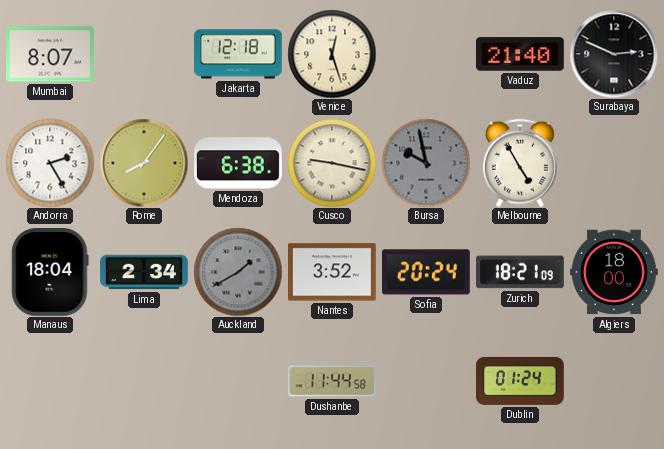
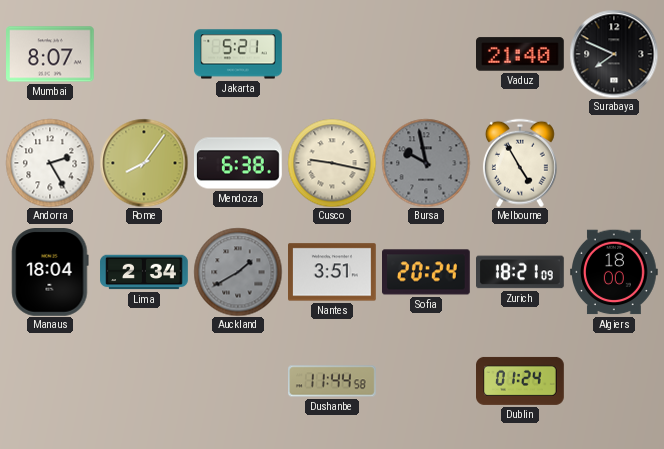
Jakarta: 12:18 -> 5:21
Venice: 12:27 -> none
Surabaya: 2:49 -> 7:49
Nantes: 3:52 -> 3:51
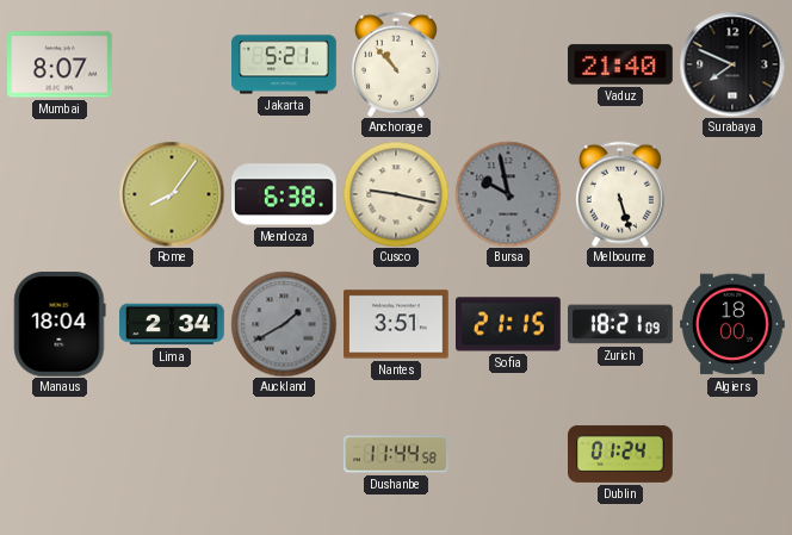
Anchorage: none -> 10:53
Andorra: 2:25 -> none
Melbourne: 4:55 -> 5:27
Sofia: 20:24 -> 21:15
